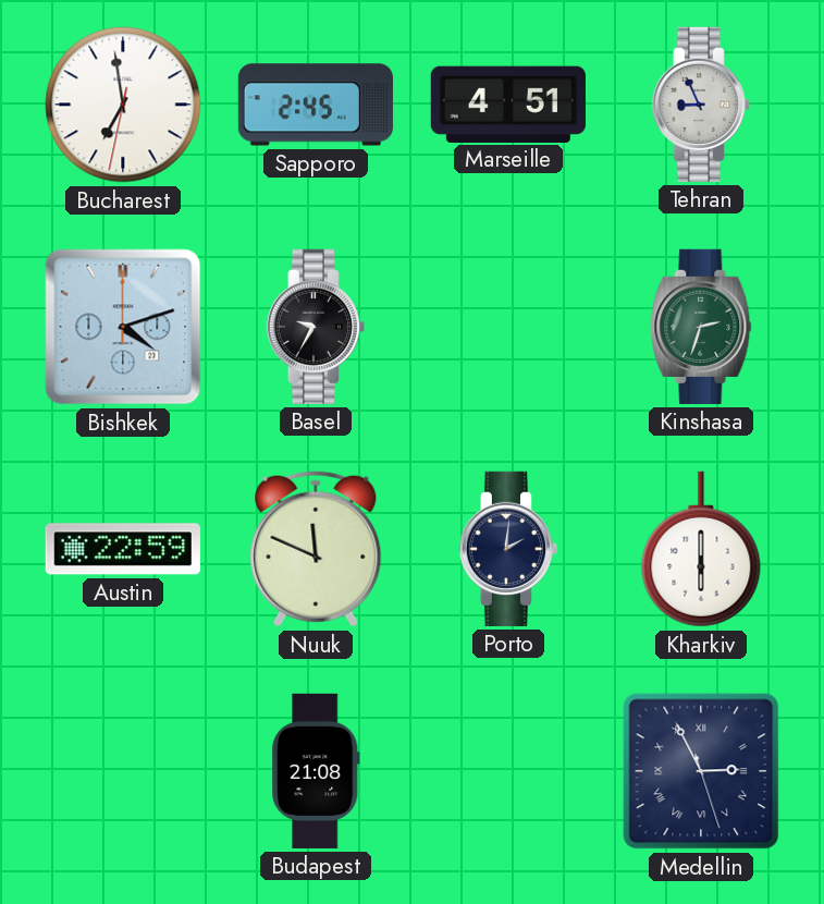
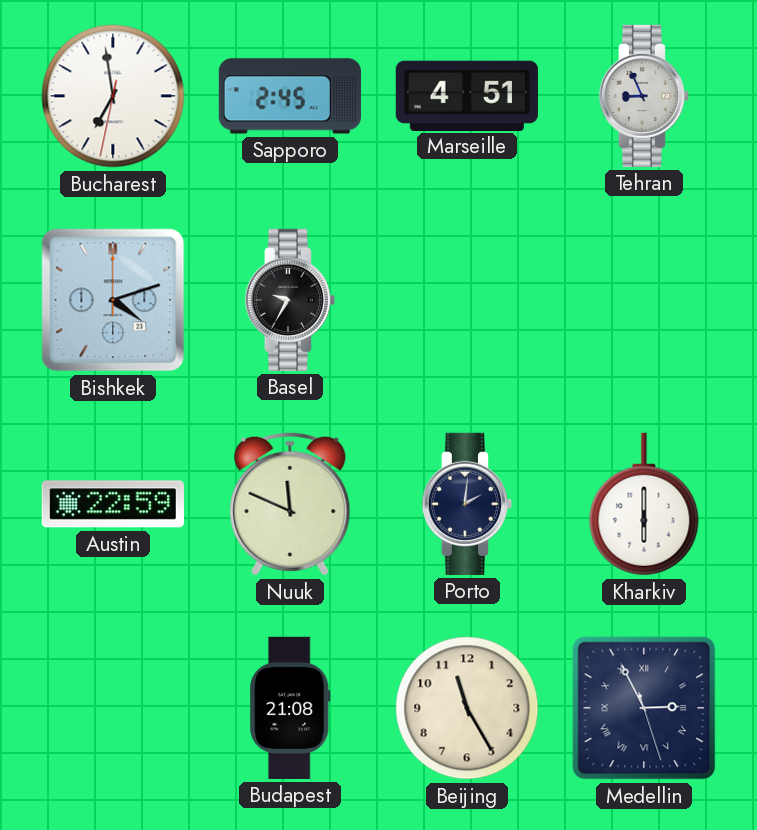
Kinshasa: 2:33 -> none
Beijing: none -> 11:25
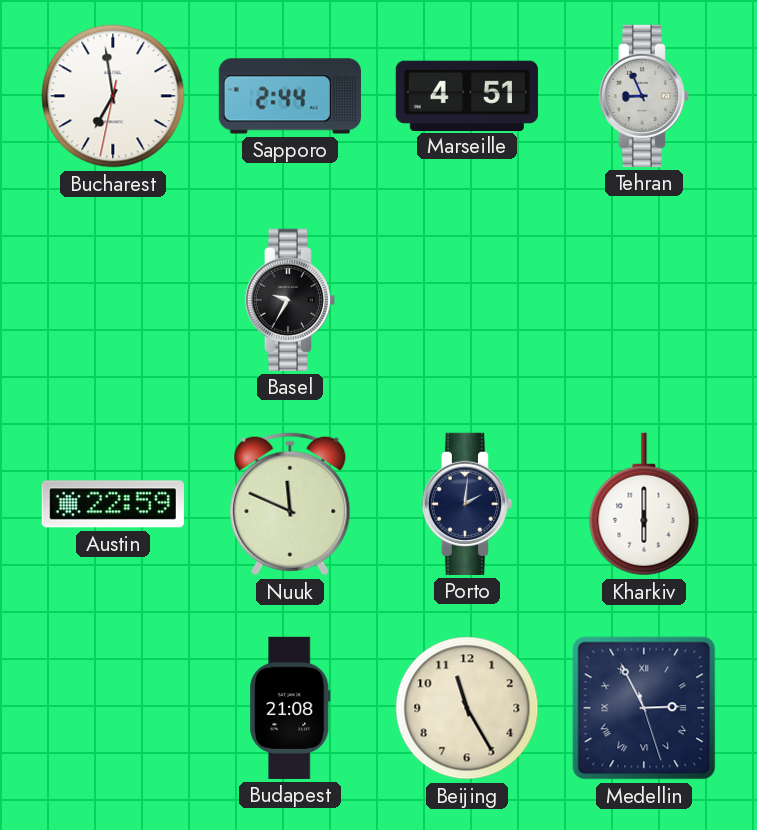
Sapporo: 2:45 -> 2:44
Bishkek: 4:12 -> none
